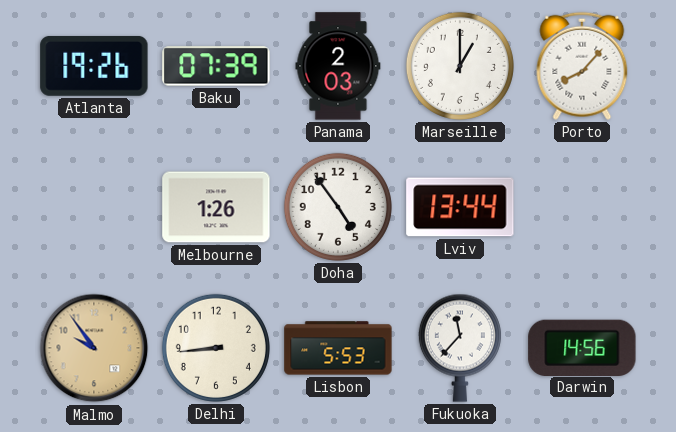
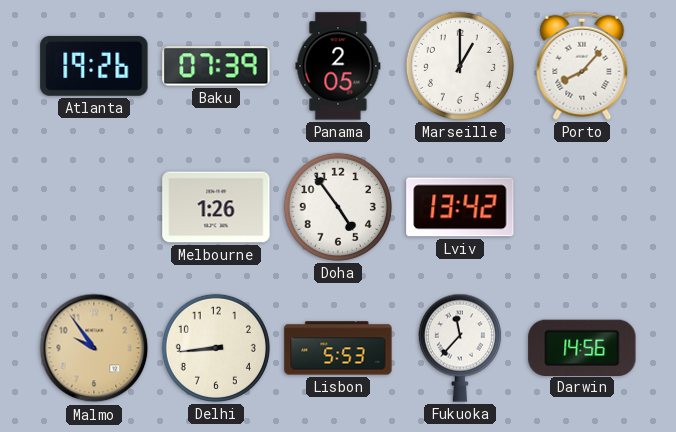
Panama: 2:03 -> 2:05
Lviv: 13:44 -> 13:42
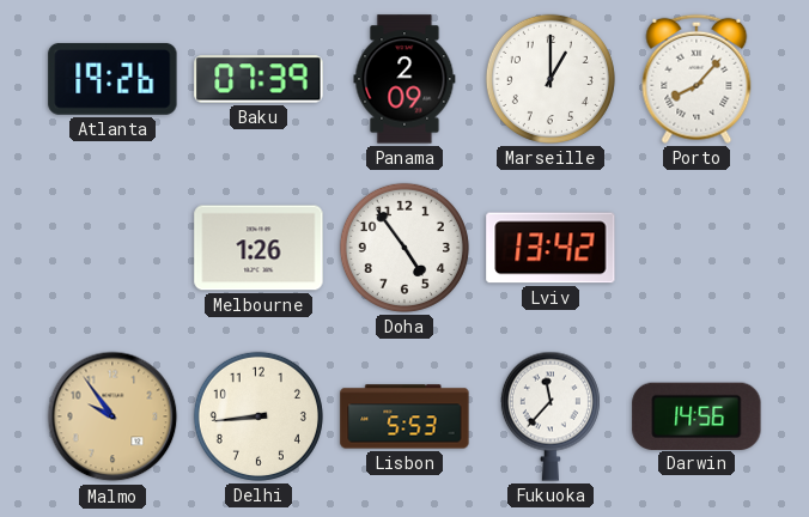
Panama: 2:05 -> 2:09
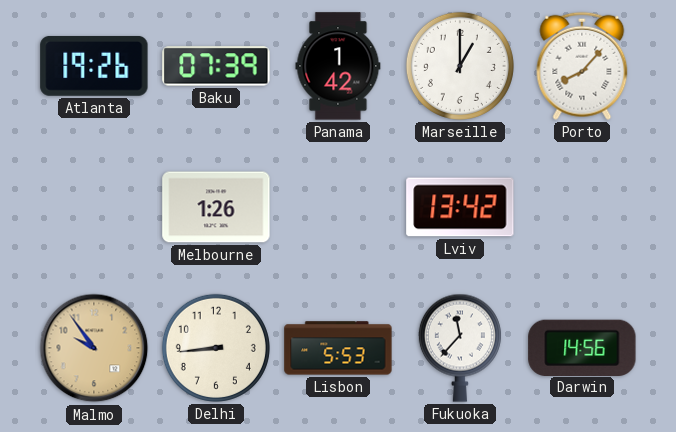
Panama: 2:09 -> 1:42
Doha: 4:54 -> none
